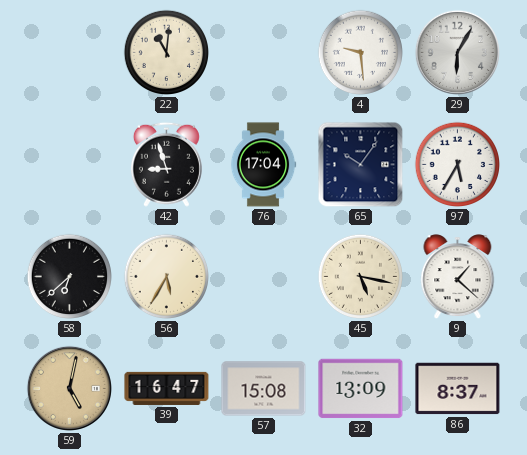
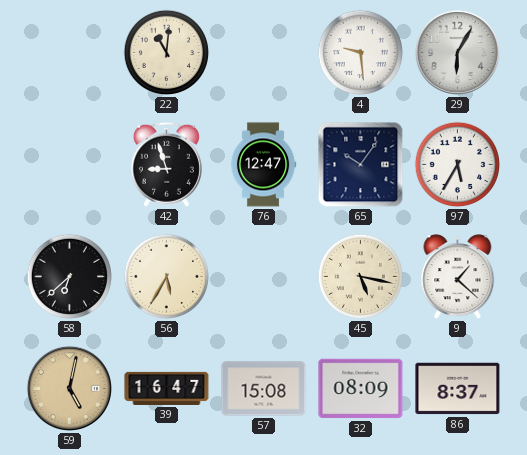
76: 17:04 -> 12:47
32: 13:09 -> 08:09
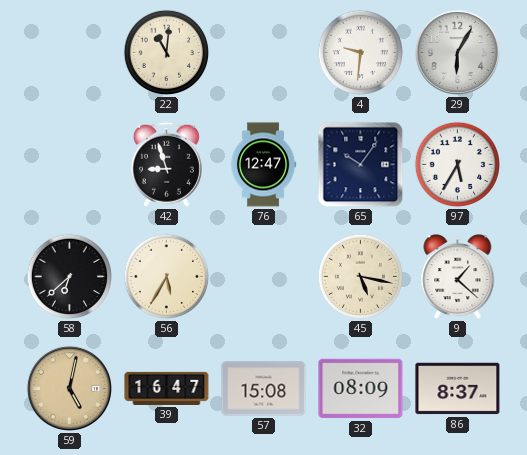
4: 9:29 -> 9:31
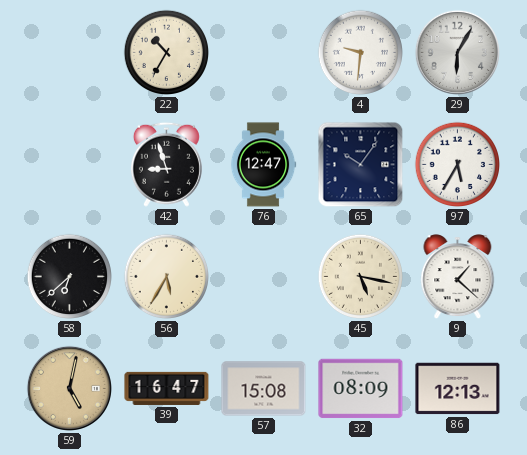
22: 11:01 -> 10:35
86: 8:37 -> 12:13
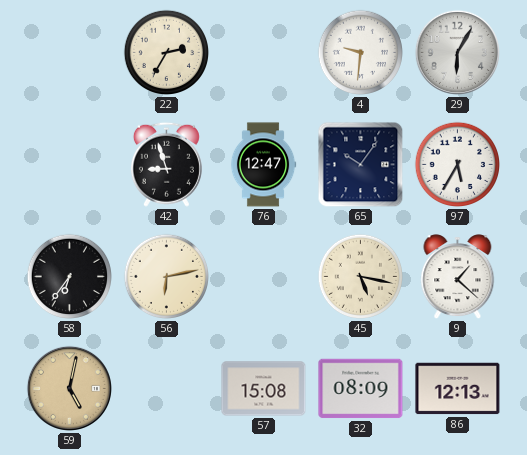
22: 10:35 -> 2:35
58: 6:38 -> 6:36
56: 5:35 -> 6:13
39: 16:47 -> none
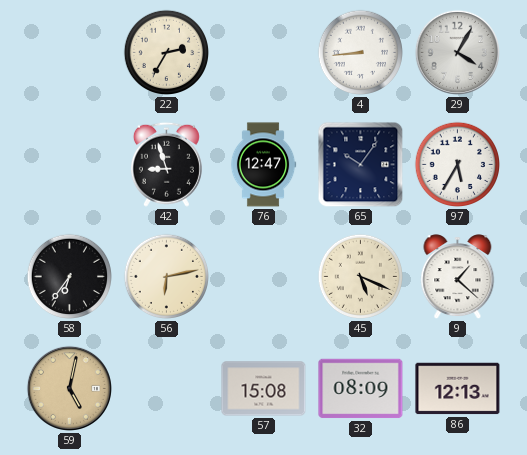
4: 9:31 -> 8:44
29: 6:05 -> 4:05
45: 5:17 -> 5:19
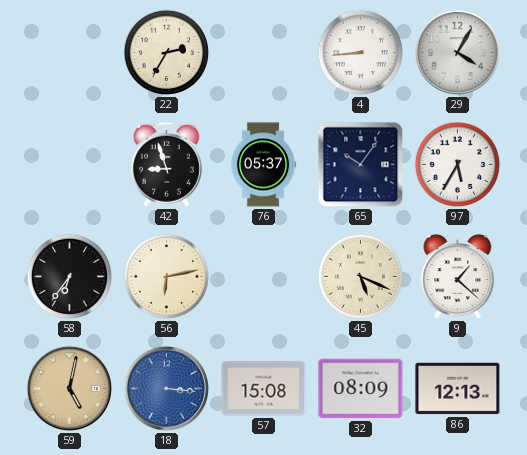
76: 12:47 -> 05:37
18: none -> 3:16
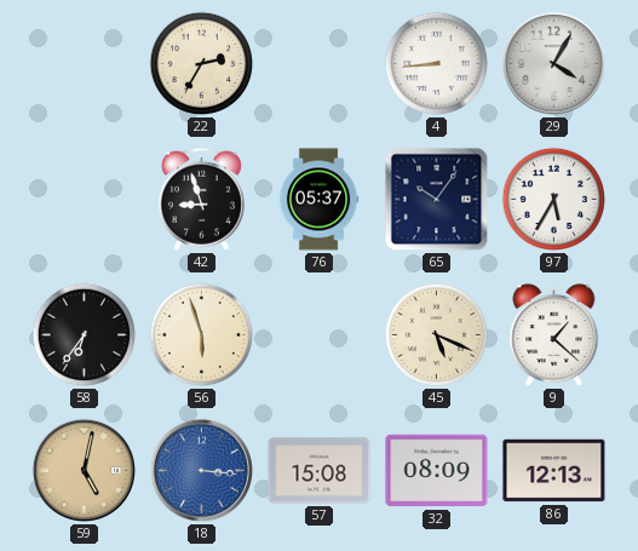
56: 6:13 -> 5:57
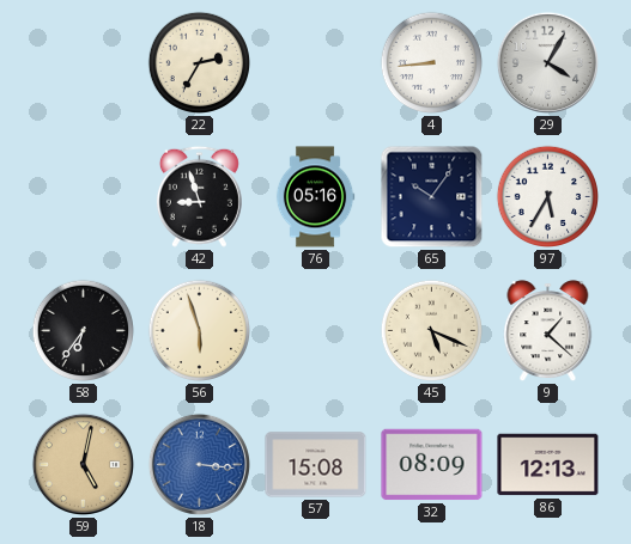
76: 05:37 -> 05:16
